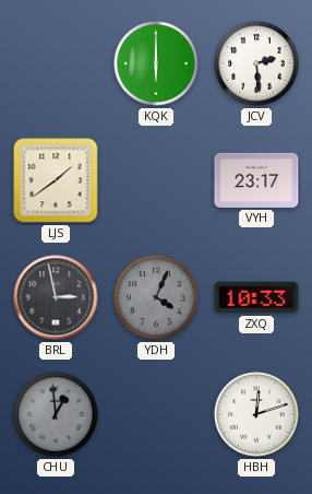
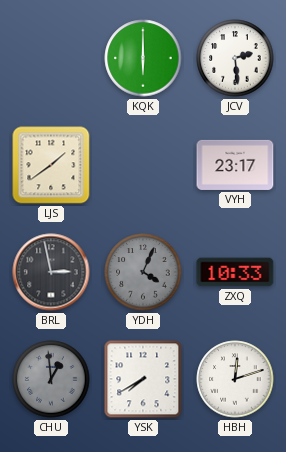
YSK: none -> 7:40
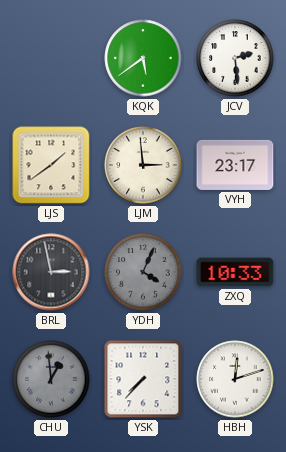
KQK: 6:00 -> 5:39
LJM: none -> 2:59
YSK: 7:40 -> 7:37
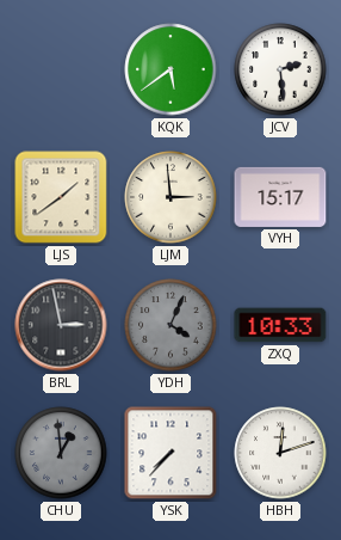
VYH: 23:17 -> 15:17
